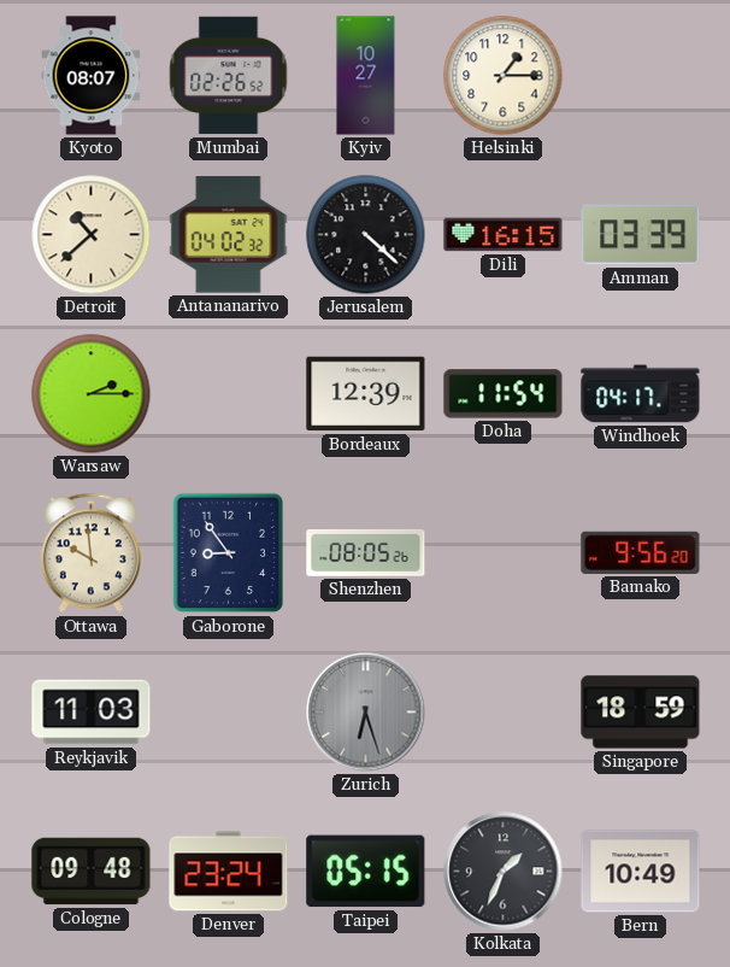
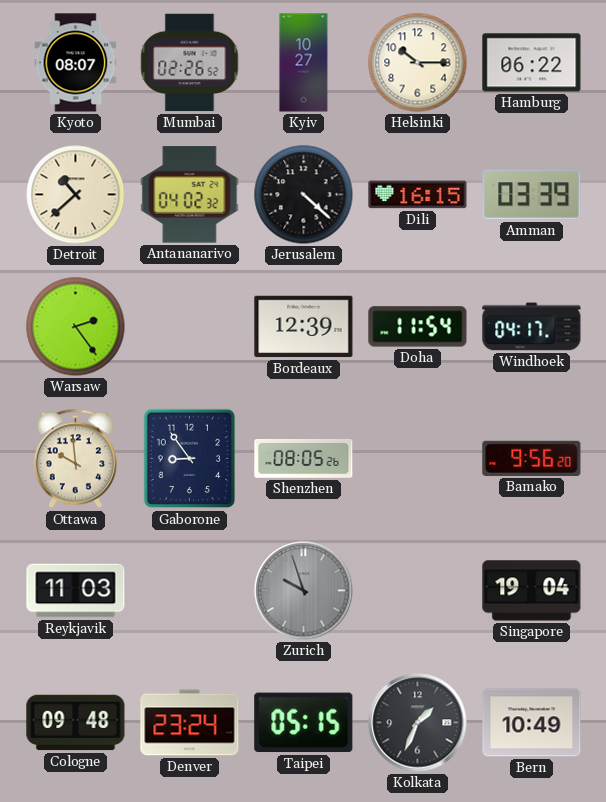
Helsinki: 1:15 -> 10:15
Hamburg: none -> 06:22
Warsaw: 2:15 -> 2:24
Zurich: 6:27 -> 9:57
Singapore: 18:59 -> 19:04
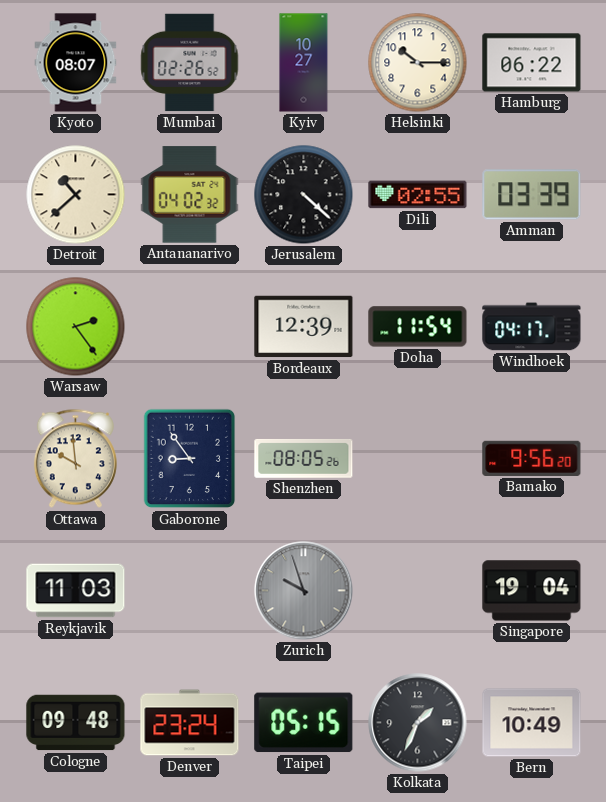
Dili: 16:15 -> 02:55
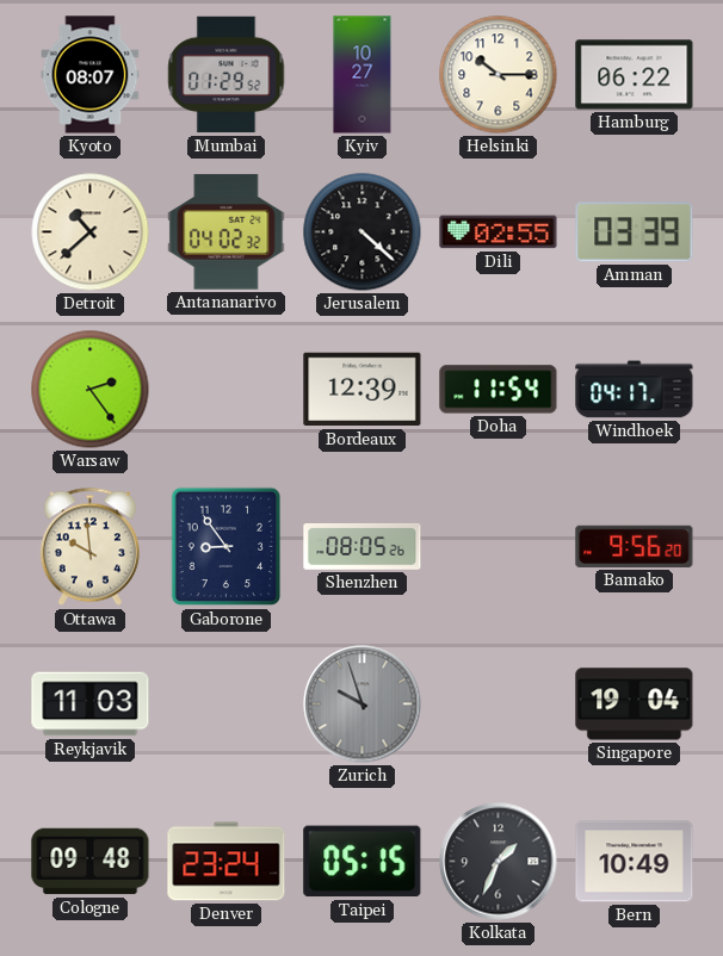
Mumbai: 02:26 -> 01:29
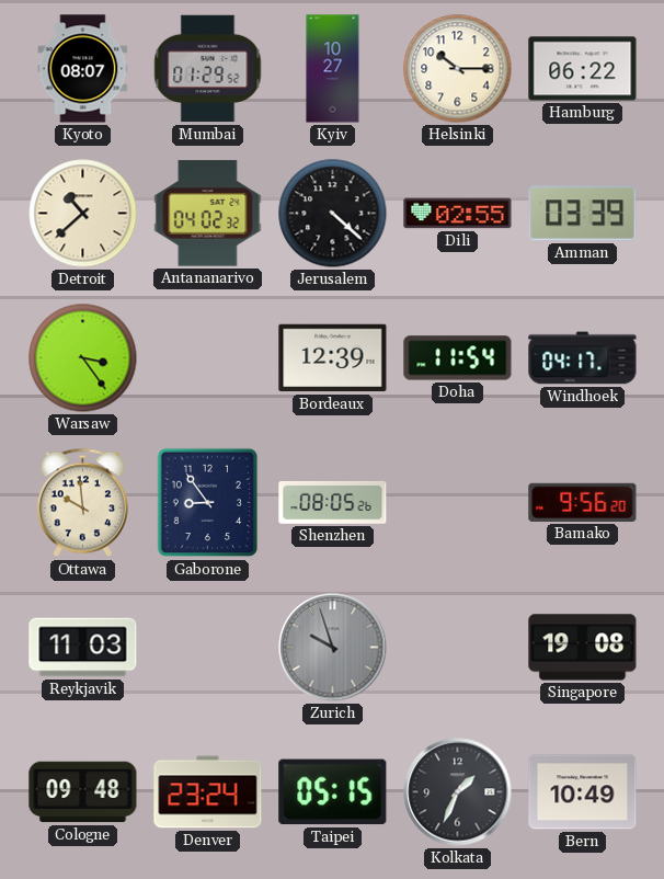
Warsaw: 2:24 -> 3:24
Singapore: 19:04 -> 19:08
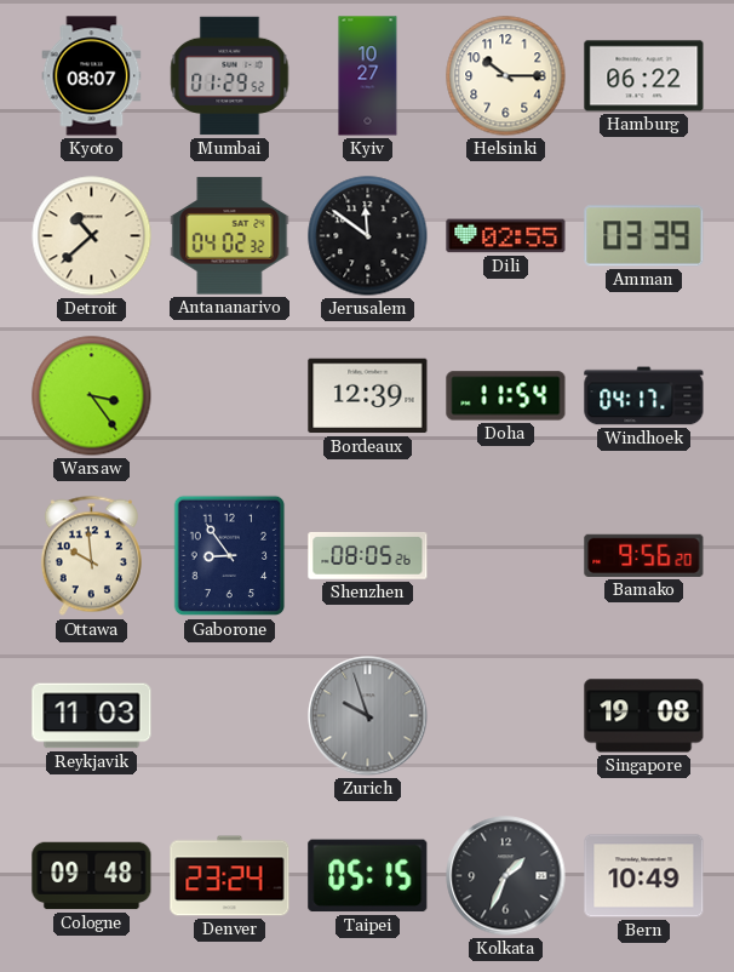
Jerusalem: 4:22 -> 11:51
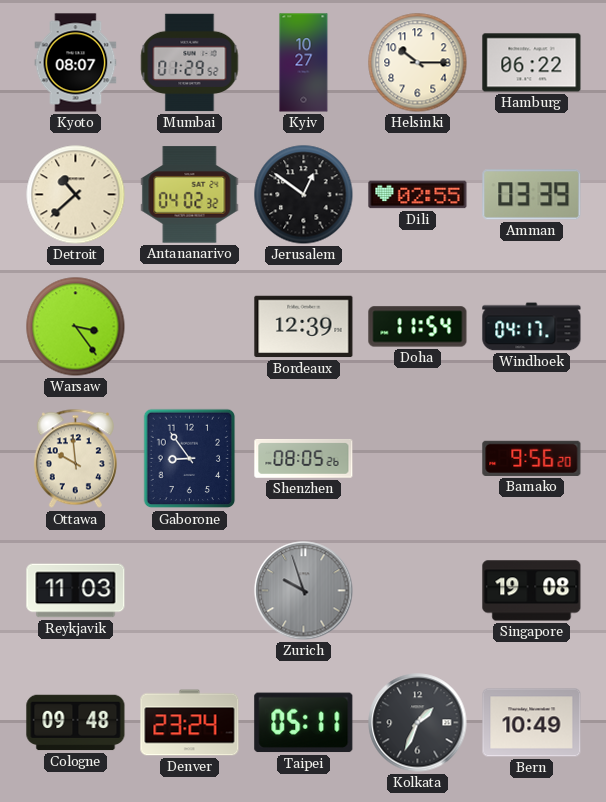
Jerusalem: 11:51 -> 12:51
Taipei: 05:15 -> 05:11
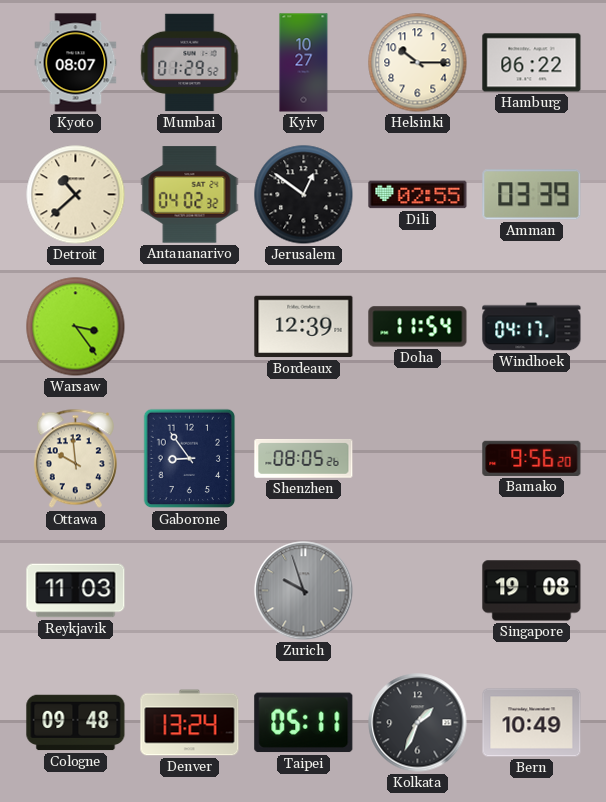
Denver: 23:24 -> 13:24
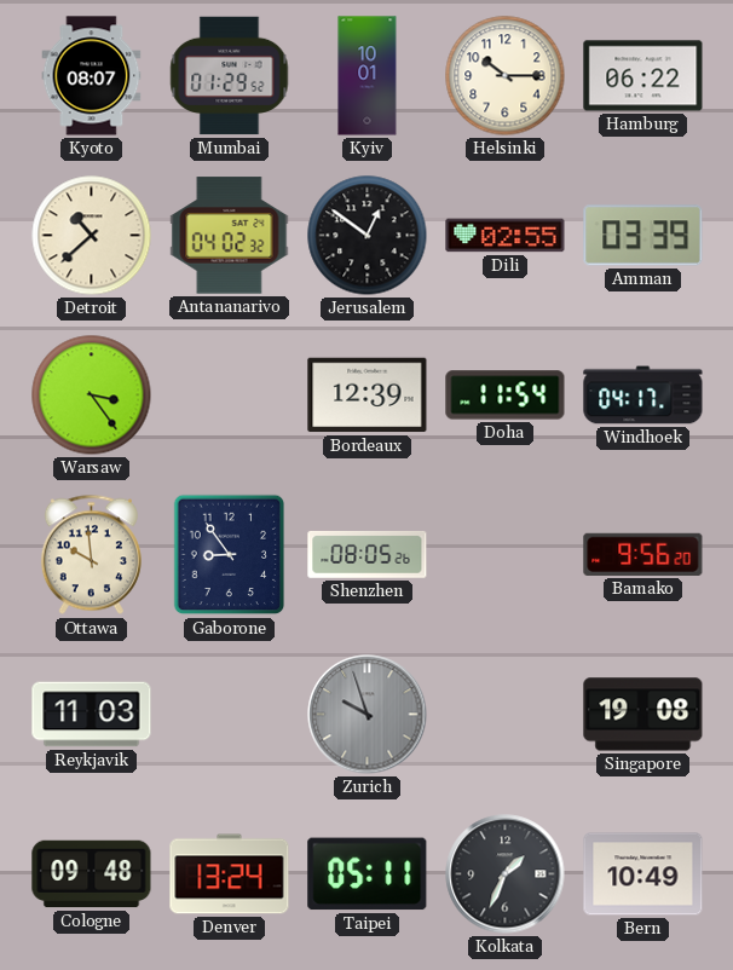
Kyiv: 10:27 -> 10:01
